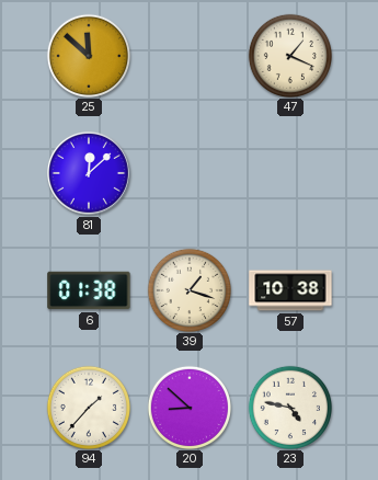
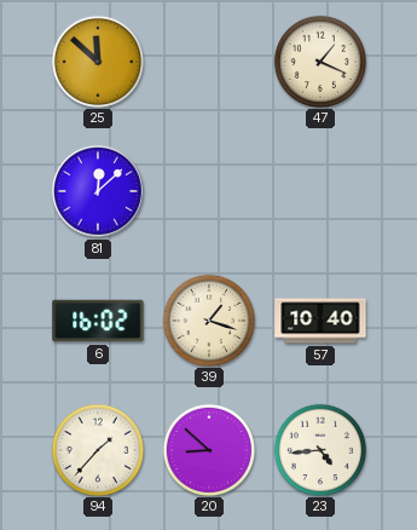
6: 01:38 -> 16:02
57: 10:38 -> 10:40
23: 4:47 -> 4:44
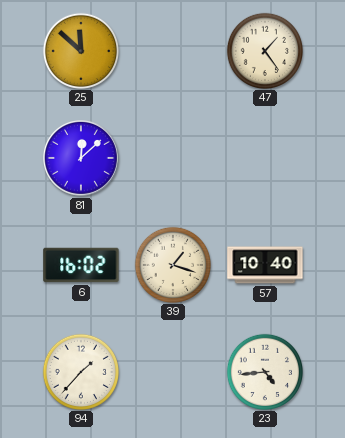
47: 1:19 -> 1:24
20: 8:52 -> none
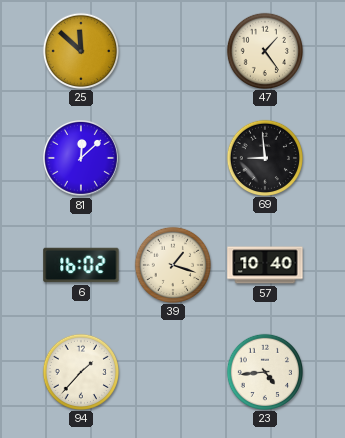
69: none -> 8:59
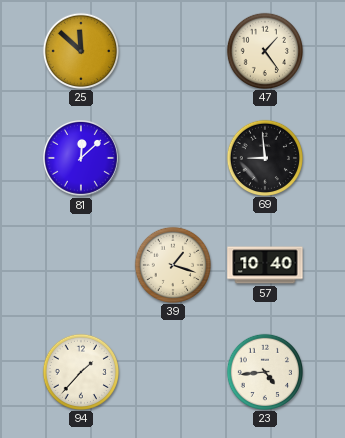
6: 16:02 -> none
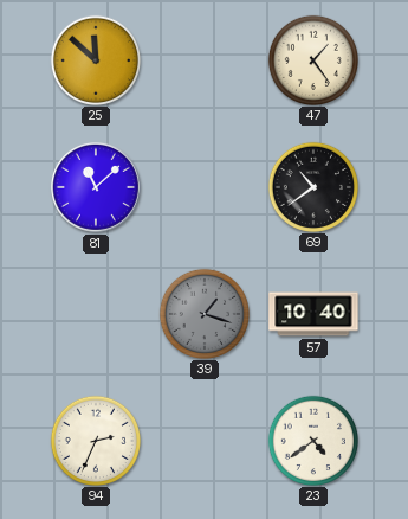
81: 12:08 -> 11:08
69: 8:59 -> 10:39
39 dial: cream -> grey
94: 1:37 -> 2:34
23: 4:44 -> 4:39
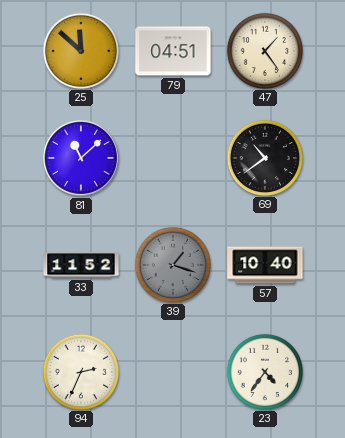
79: none -> 04:51
33: none -> 11:52
23: 4:39 -> 4:36
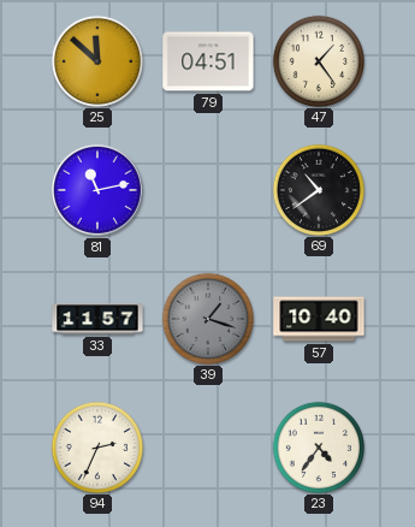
81: 11:08 -> 11:13
33: 11:52 -> 11:57
